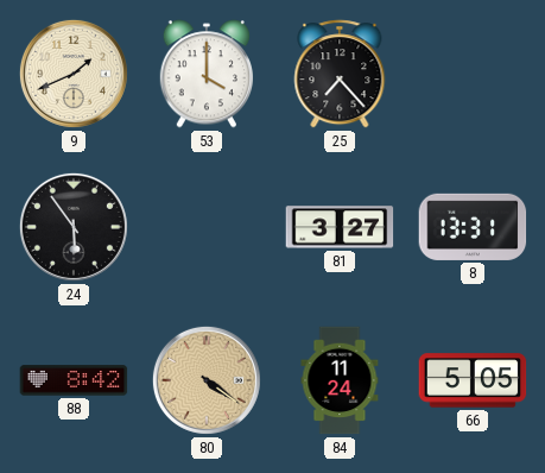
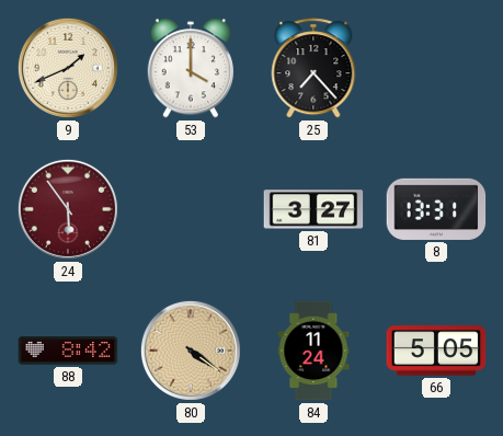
24 dial: black -> burgundy
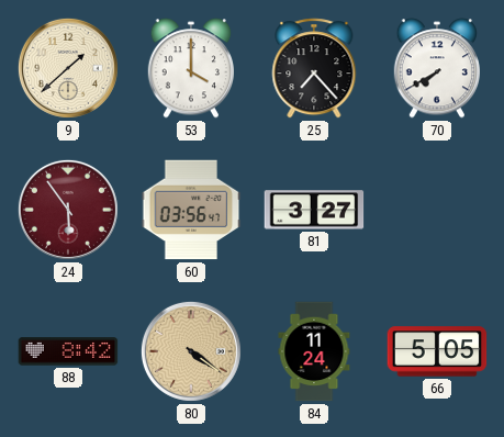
9: 1:41 -> 1:38
70: none -> 7:40
60: none -> 03:56
8: 13:31 -> none
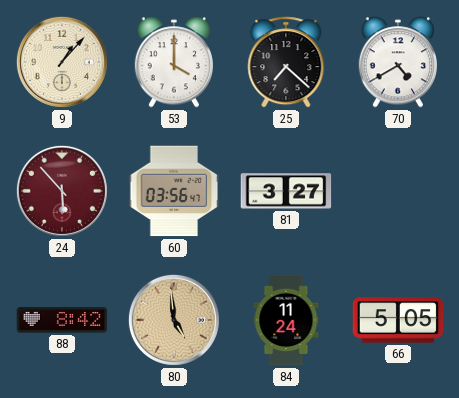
9: 1:38 -> 1:07
25: 7:23 -> 7:22
70: 7:40 -> 4:40
24: 5:54 -> 5:53
80: 4:21 -> 4:59
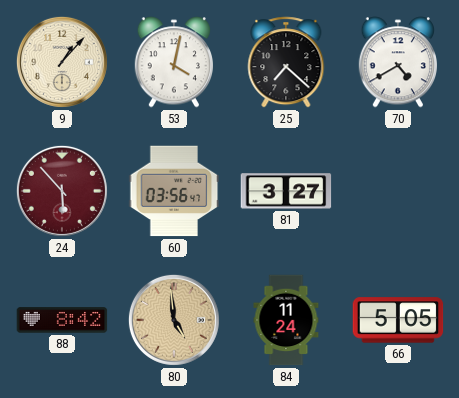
53: 4:00 -> 4:02
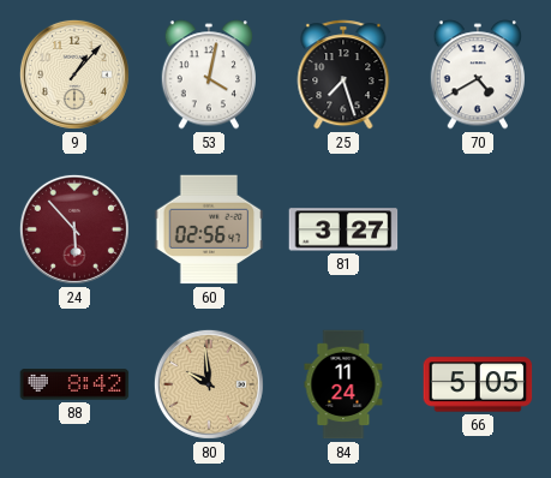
25: 7:22 -> 7:27
60: 03:56 -> 02:56
80: 4:59 -> 9:59
